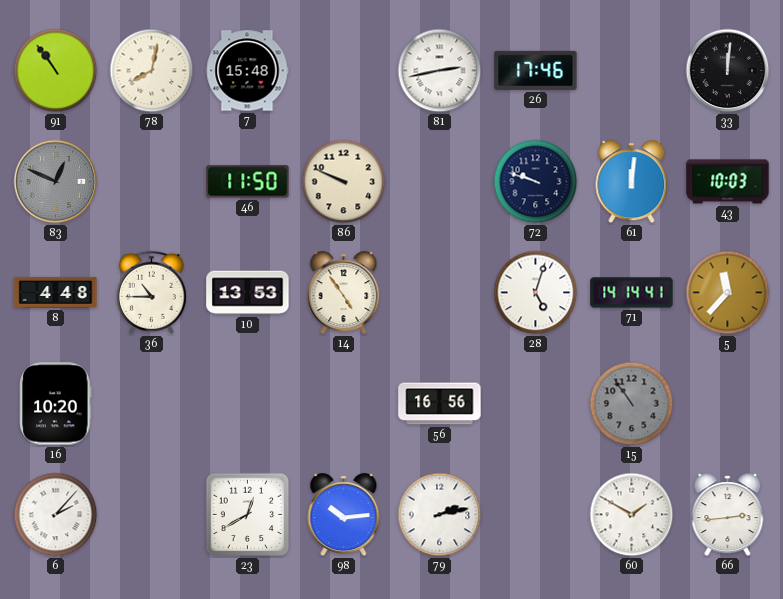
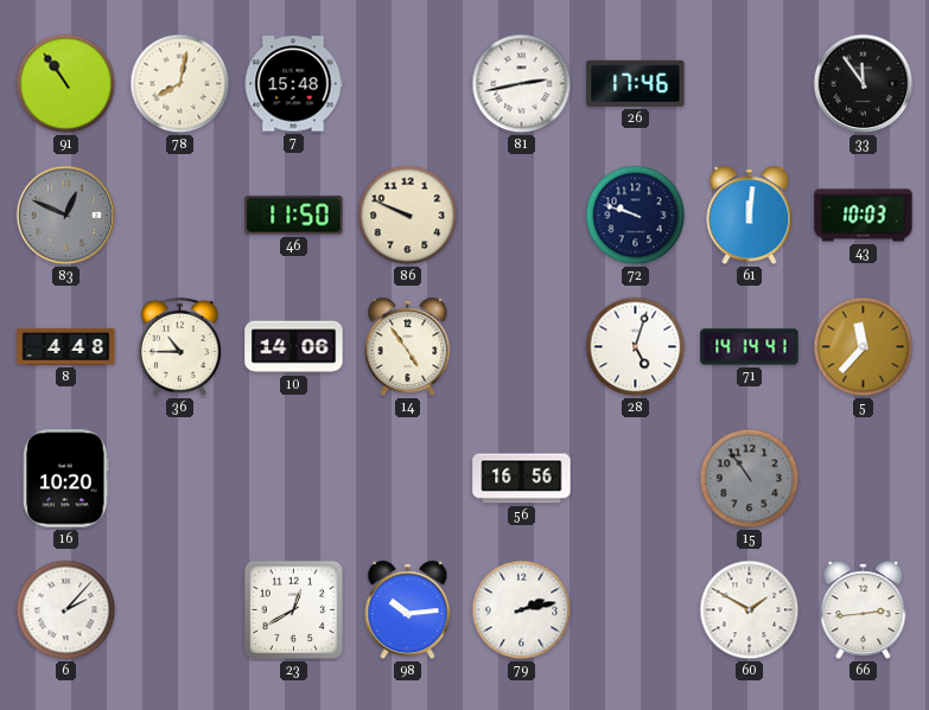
33: 12:01 -> 11:54
10: 13:53 -> 14:06
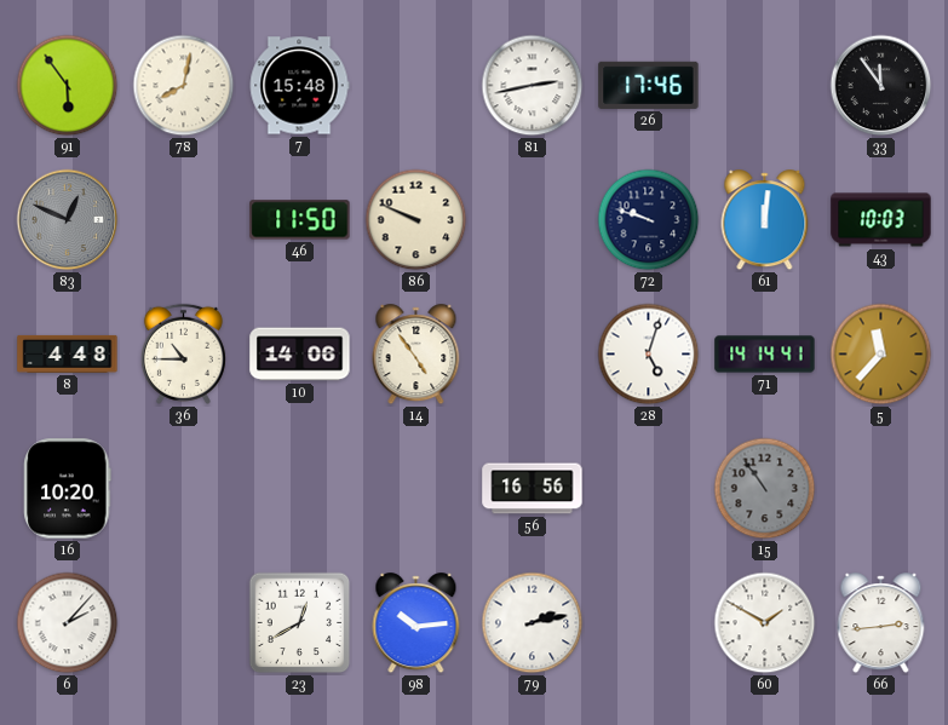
91: 10:54 -> 5:54
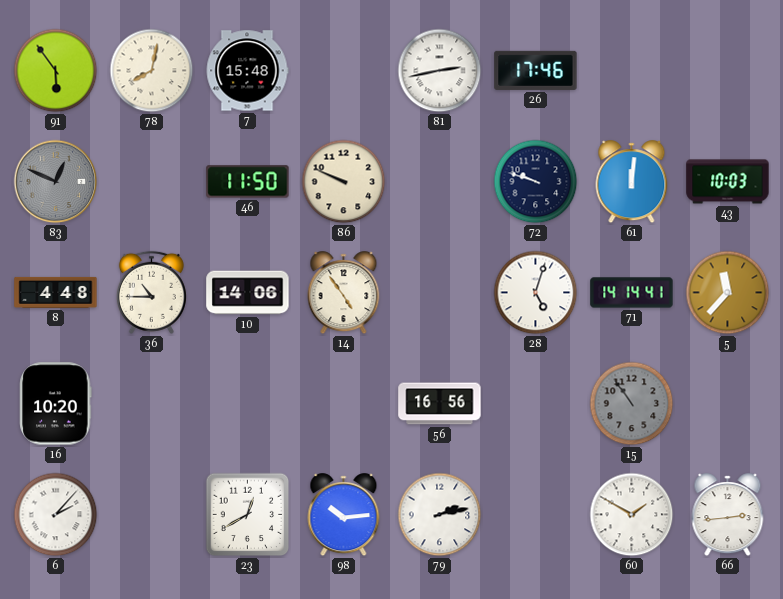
33: 11:54 -> none
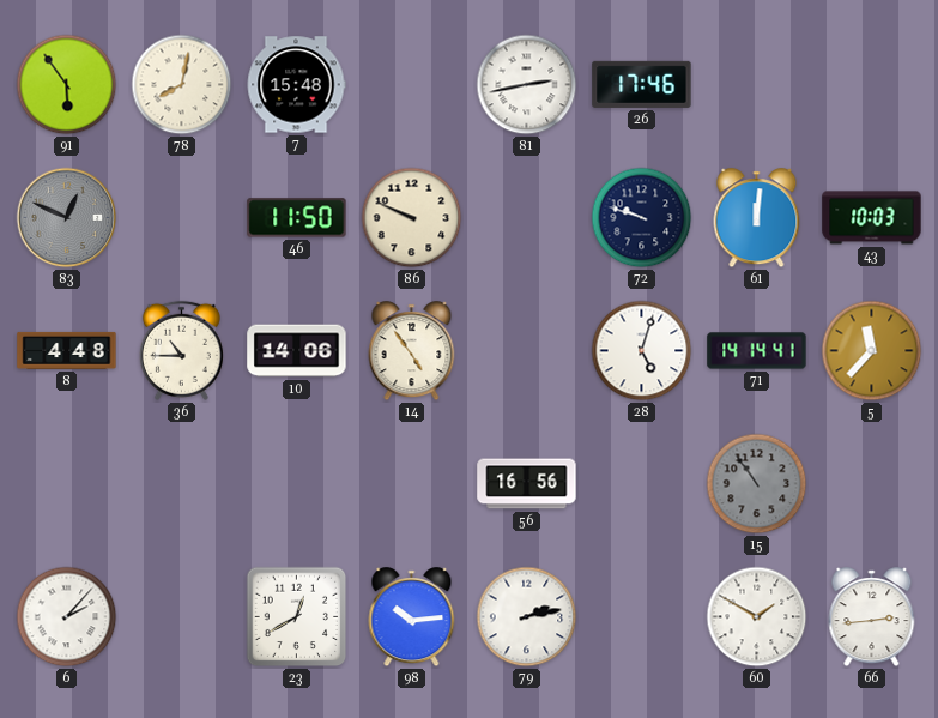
16: 10:20 -> none
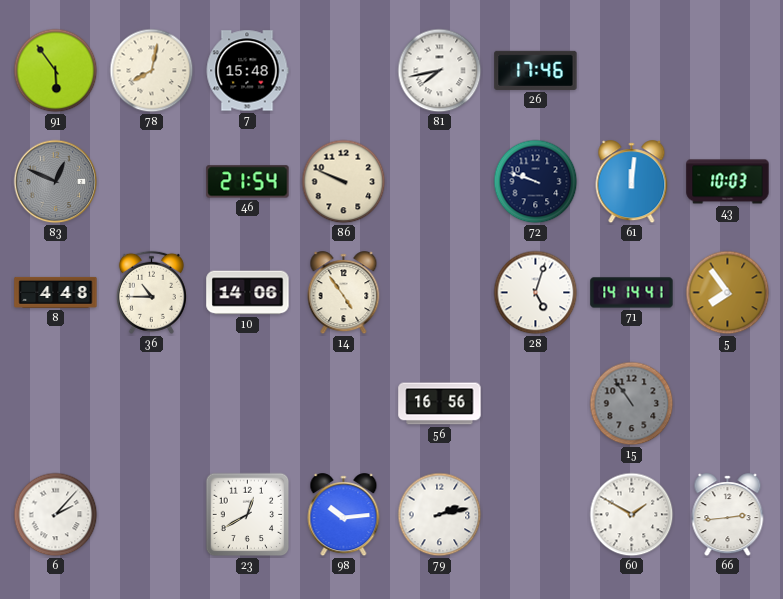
81: 2:43 -> 7:43
46: 11:50 -> 21:54
5: 11:37 -> 7:54
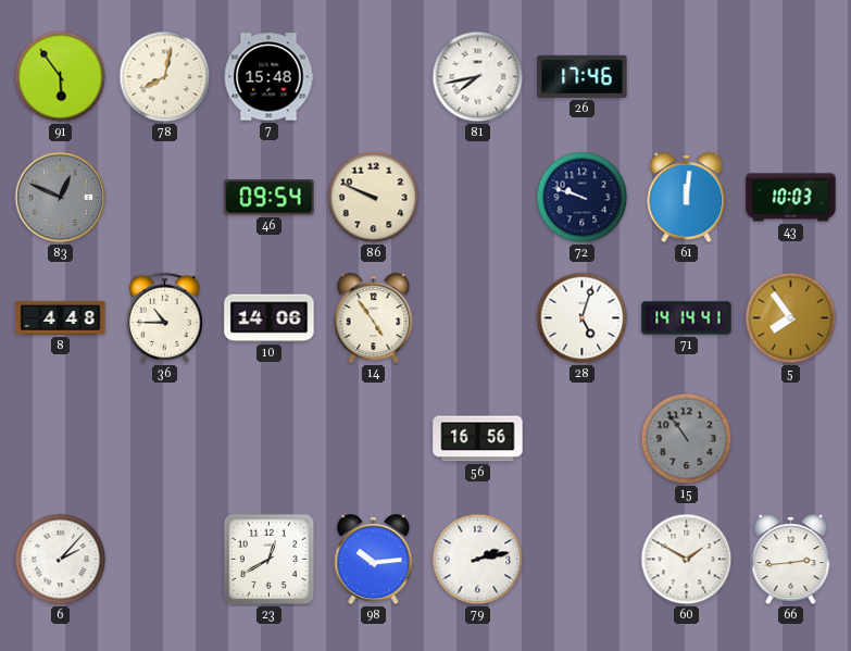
46: 21:54 -> 09:54
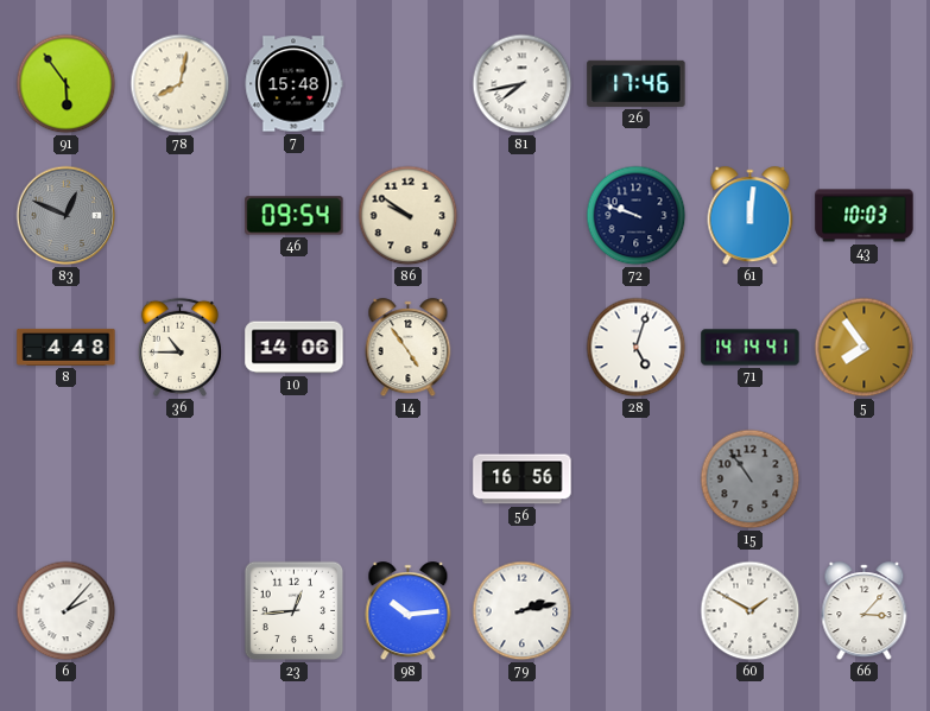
86: 9:49 -> 9:51
23: 12:40 -> 12:44
66: 2:44 -> 3:07
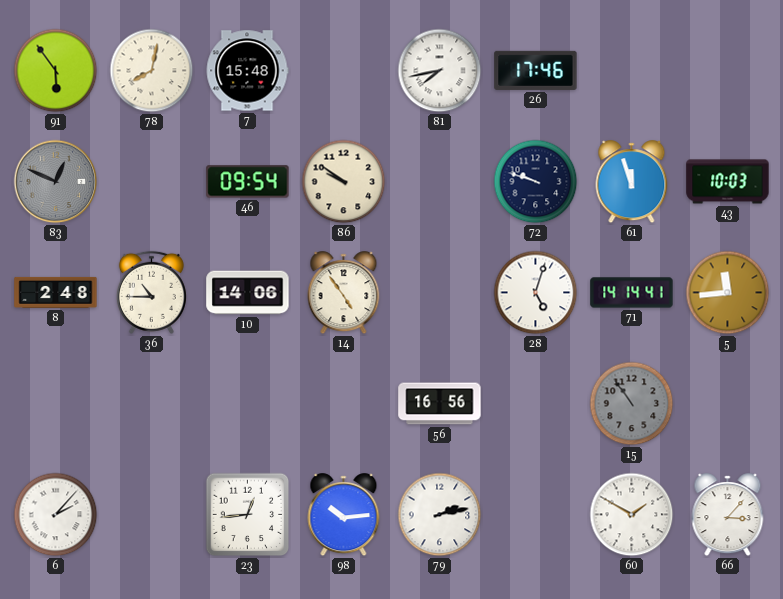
61: 12:01 -> 11:57
8: 4:48 -> 2:48
5: 7:54 -> 11:44
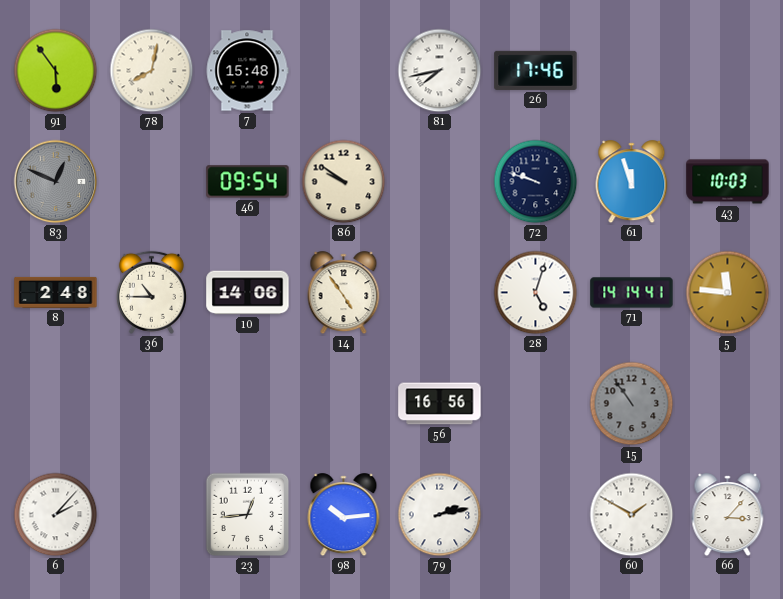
5: 11:44 -> 11:46
